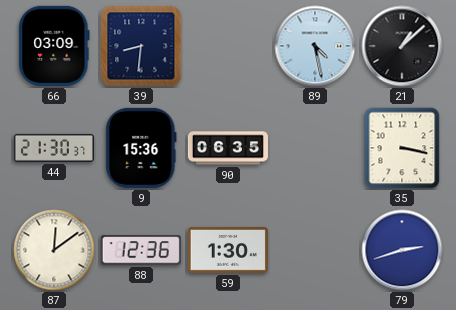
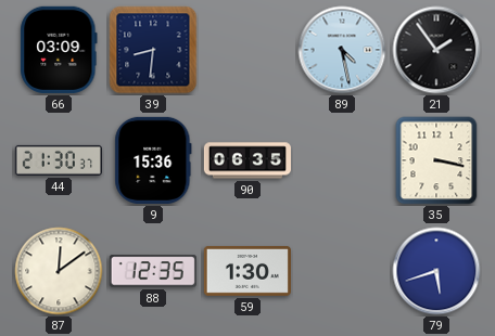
21: 1:08 -> 1:54
88: 12:36 -> 12:35
79: 2:42 -> 5:42
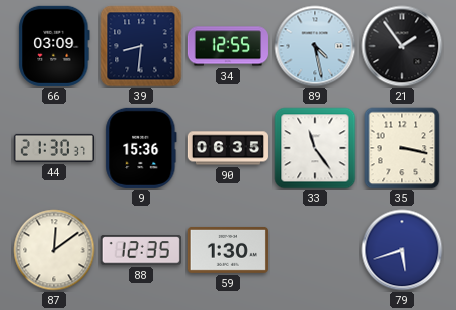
34: none -> 12:55
33: none -> 11:24
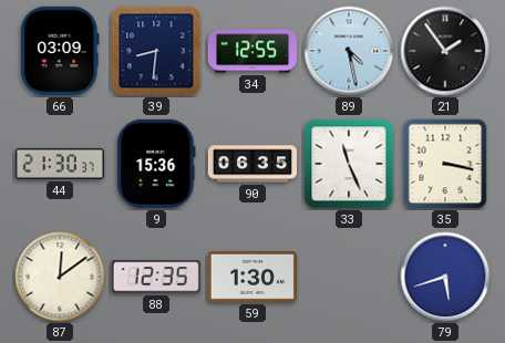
33: 11:24 -> 11:26
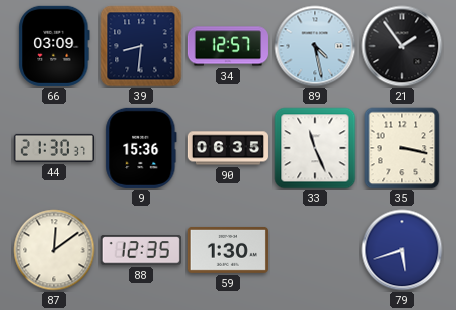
34: 12:55 -> 12:57
